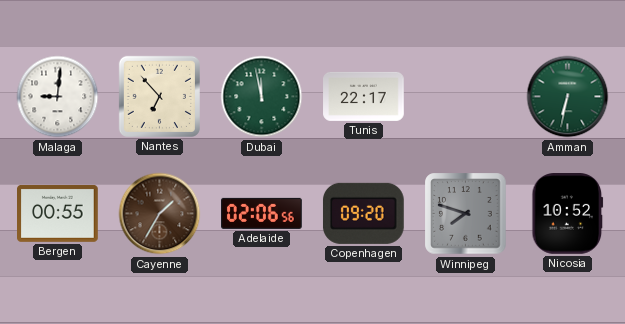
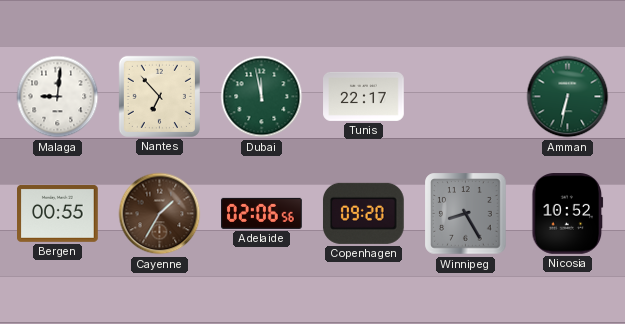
Winnipeg: 7:48 -> 8:25
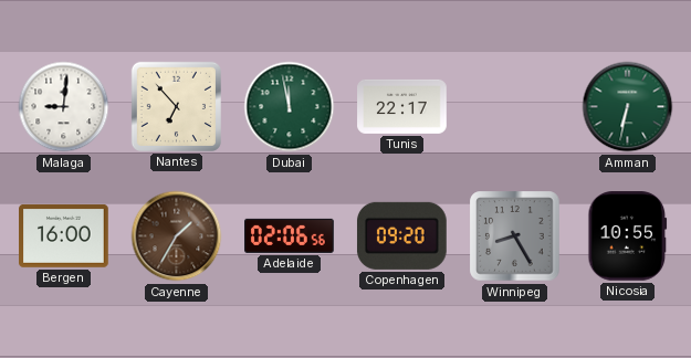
Bergen: 00:55 -> 16:00
Nicosia: 10:52 -> 10:55
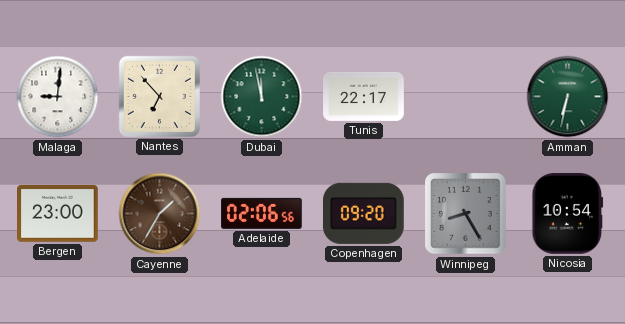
Bergen: 16:00 -> 23:00
Nicosia: 10:55 -> 10:54
